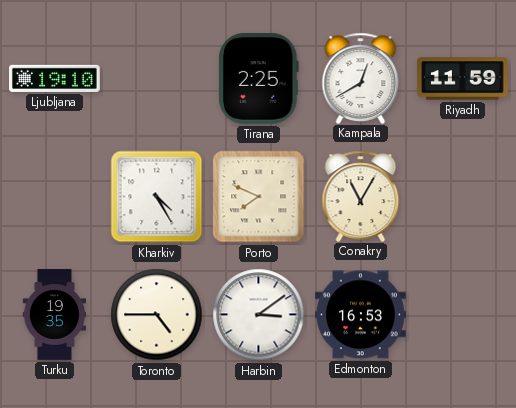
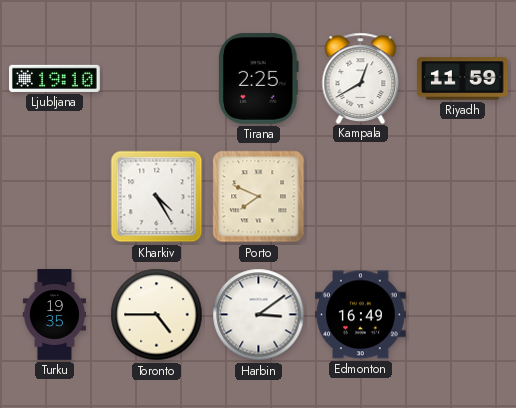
Conakry: 11:05 -> none
Edmonton: 16:53 -> 16:49
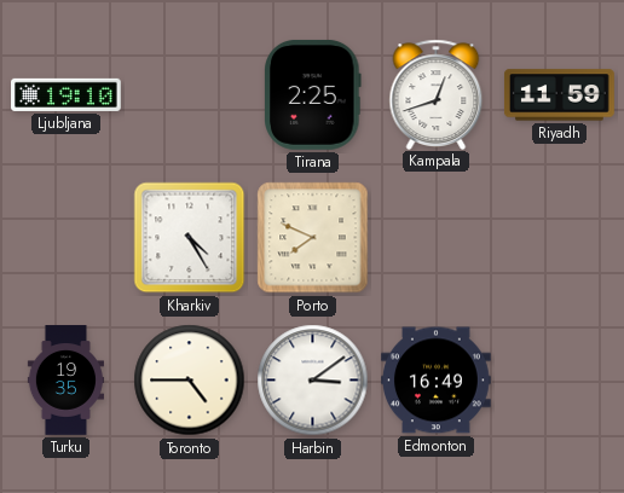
Kampala: 12:40 -> 12:42
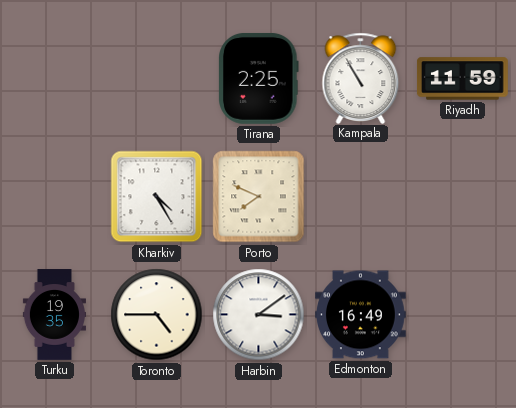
Ljubljana: 19:10 -> none
Kampala: 12:42 -> 10:55
